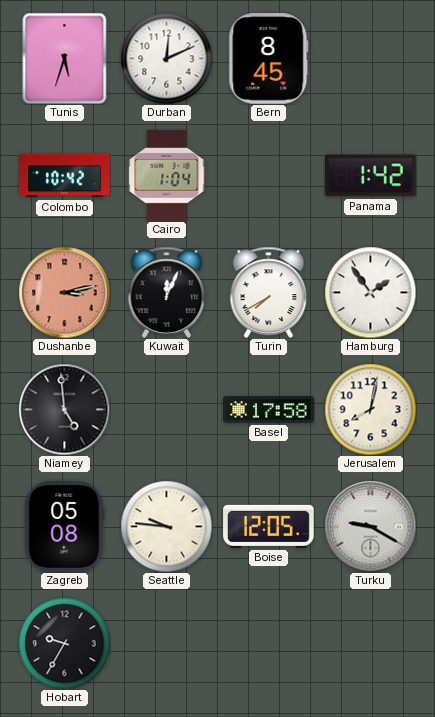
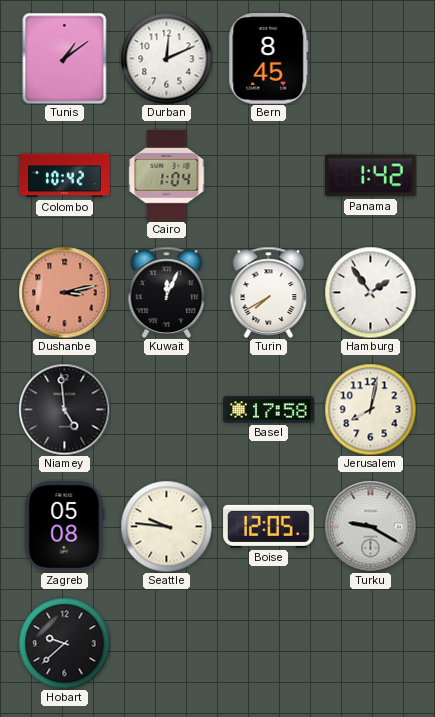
Tunis: 5:33 -> 1:09
Hobart: 9:35 -> 9:38
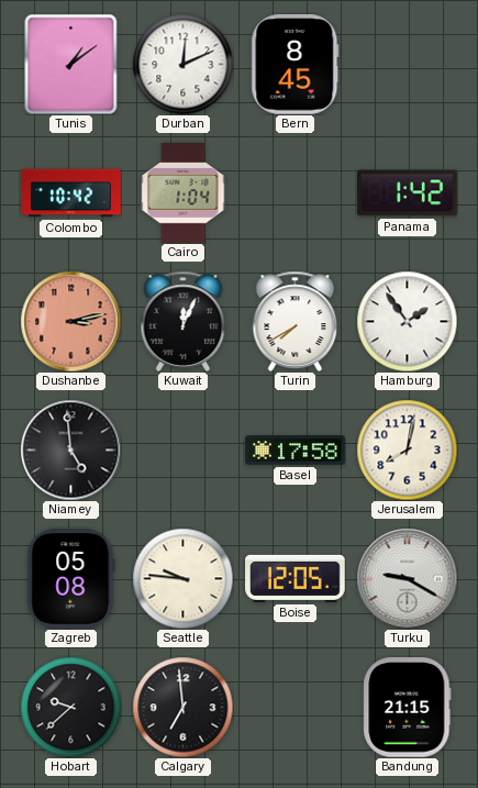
Calgary: none -> 6:59
Bandung: none -> 21:15
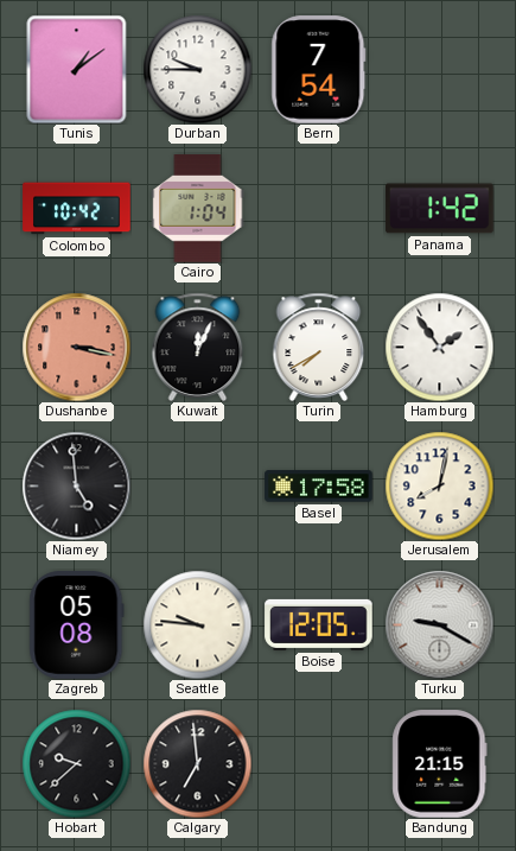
Durban: 12:11 -> 9:45
Bern: 8:45 -> 7:54
Dushanbe: 3:13 -> 3:17
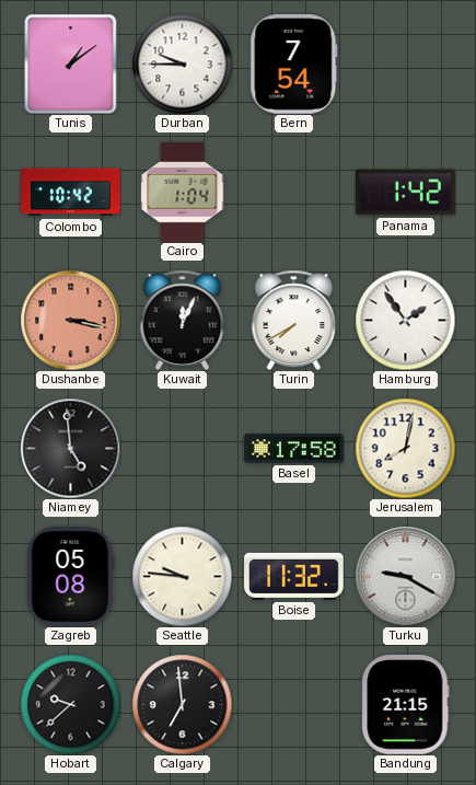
Boise: 12:05 -> 11:32
